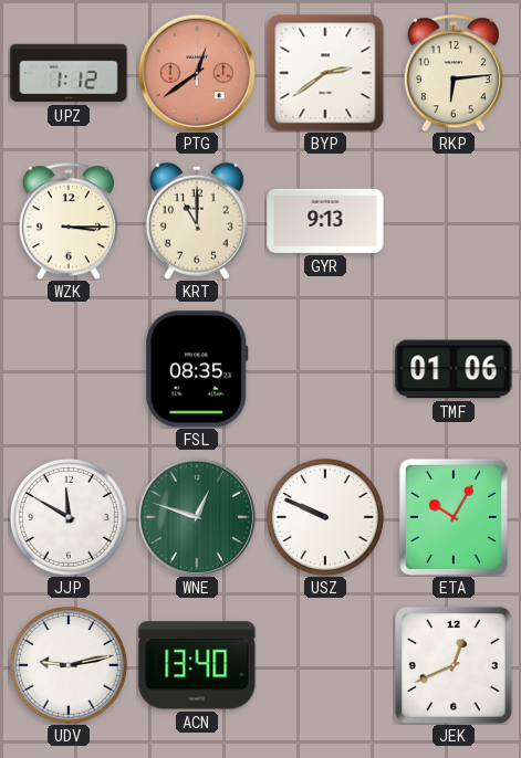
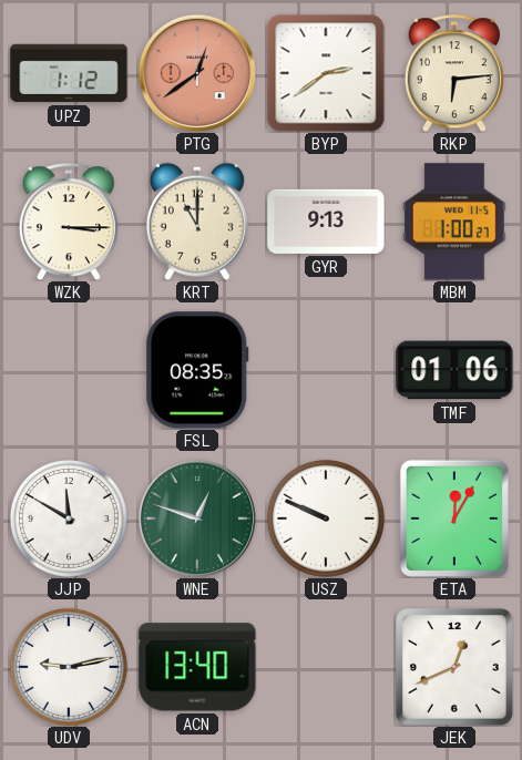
MBM: none -> 1:00
ETA: 10:05 -> 12:05
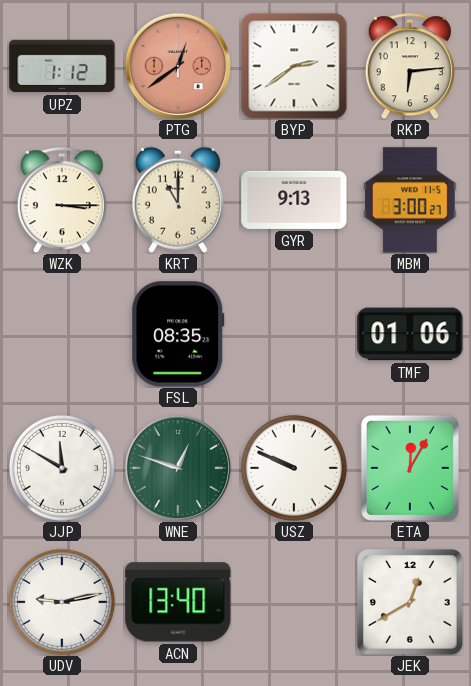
MBM: 1:00 -> 3:00
JEK: 12:41 -> 12:40
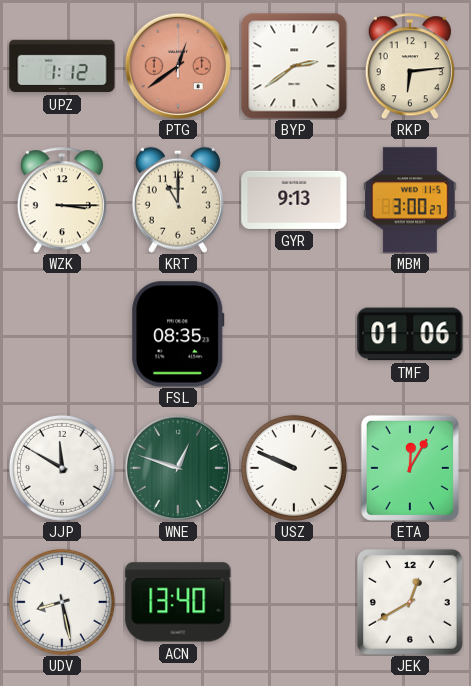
UDV: 9:13 -> 8:28
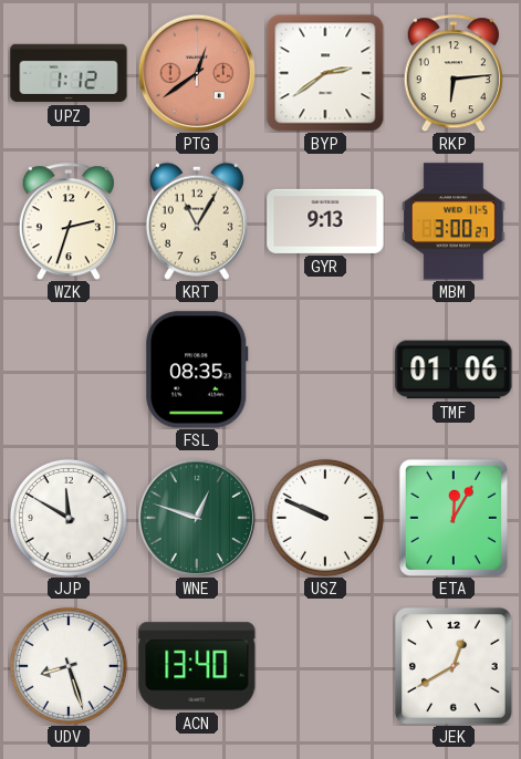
WZK: 3:15 -> 2:33
KRT: 11:00 -> 11:05
UDV: 8:28 -> 8:27
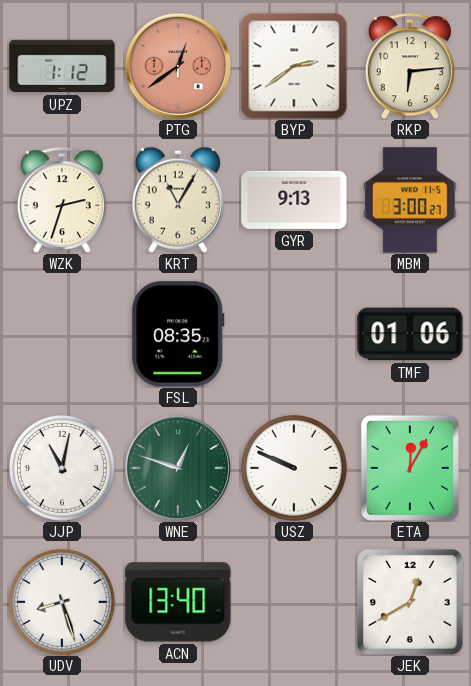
JJP: 11:50 -> 11:02
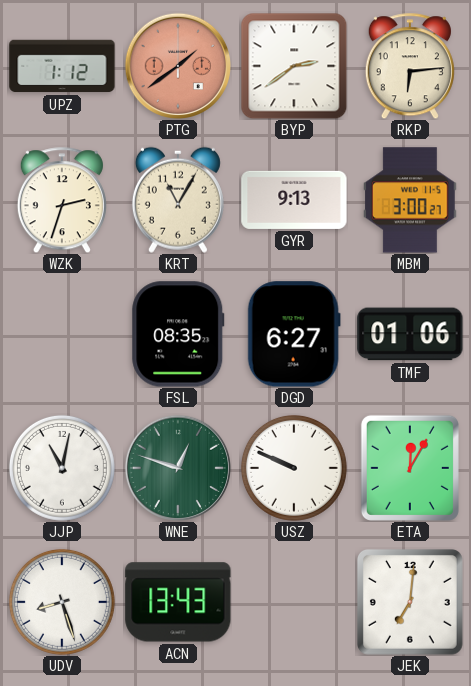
PTG: 12:39 -> 1:39
DGD: none -> 6:27
ACN: 13:40 -> 13:43
JEK: 12:40 -> 7:01
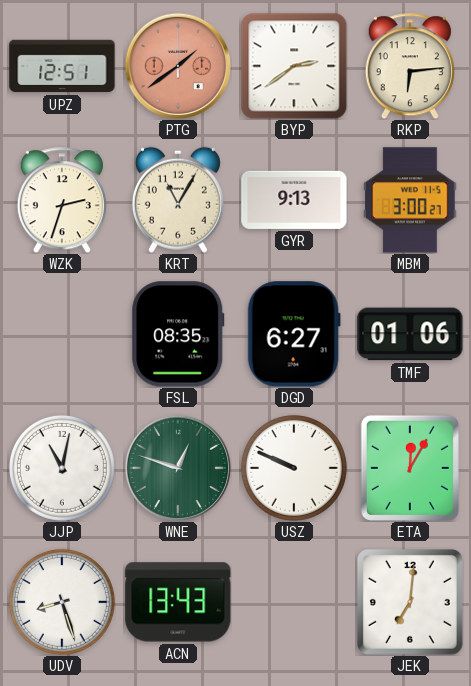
UPZ: 1:12 -> 12:51
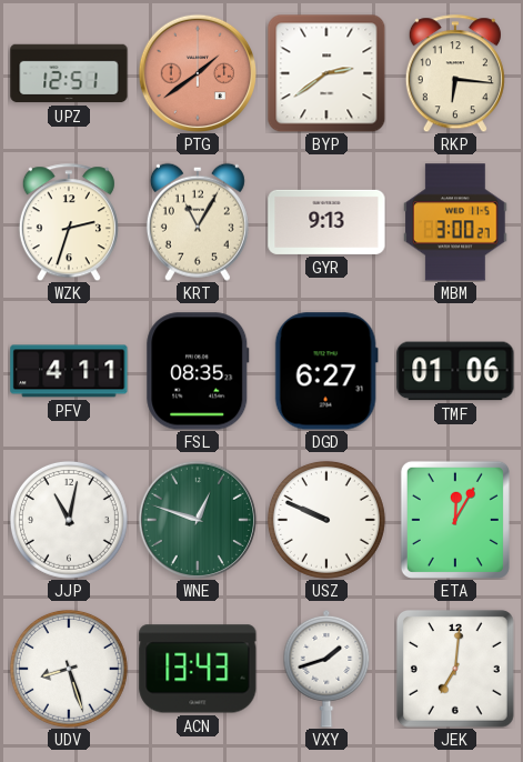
RKP: 6:14 -> 6:16
PFV: none -> 4:11
VXY: none -> 1:42
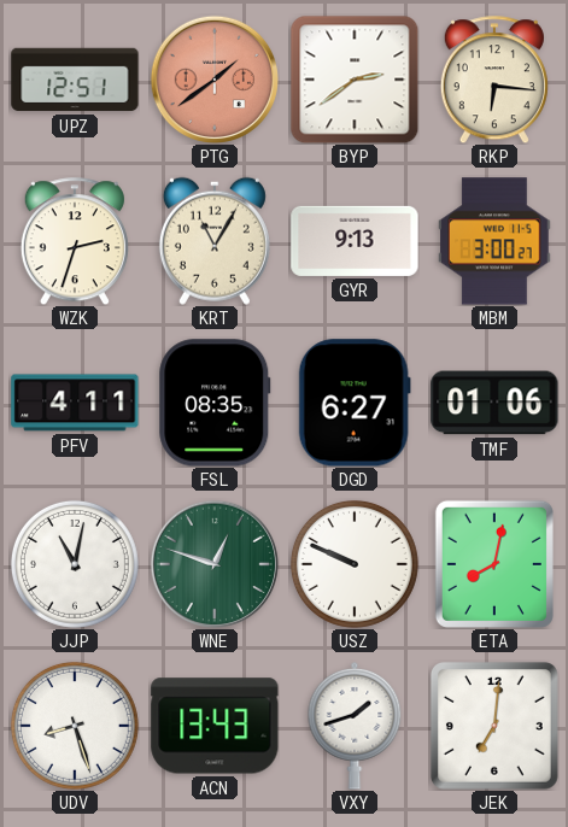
ETA: 12:05 -> 8:02
